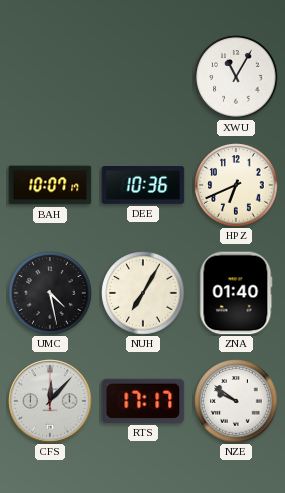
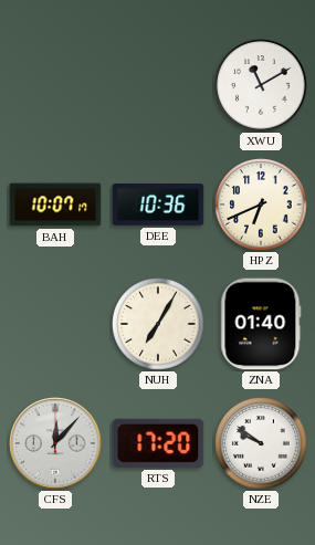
XWU: 11:05 -> 11:10
UMC: 4:28 -> none
RTS: 17:17 -> 17:20
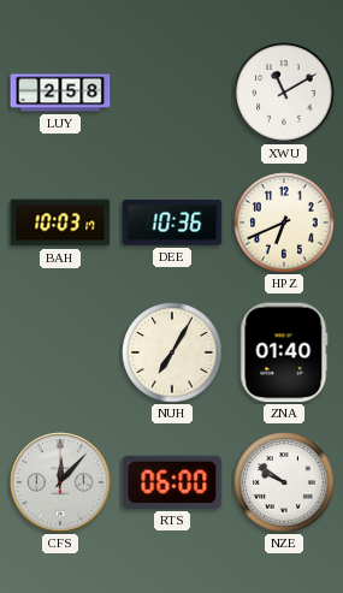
LUY: none -> 2:58
BAH: 10:07 -> 10:03
RTS: 17:20 -> 06:00
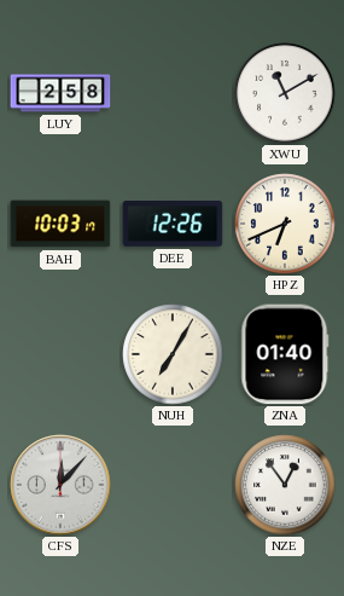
DEE: 10:36 -> 12:26
RTS: 06:00 -> none
NZE: 9:51 -> 12:54
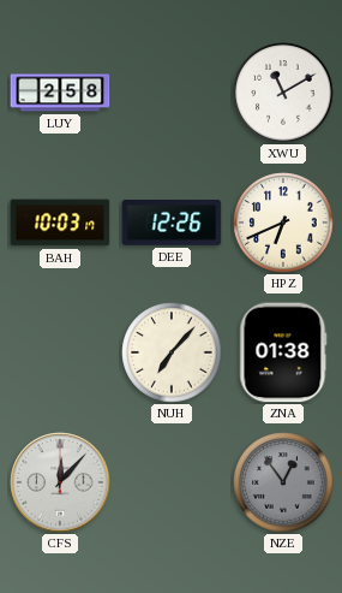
NUH: 7:05 -> 7:07
ZNA: 01:40 -> 01:38
NZE dial: white -> grey
